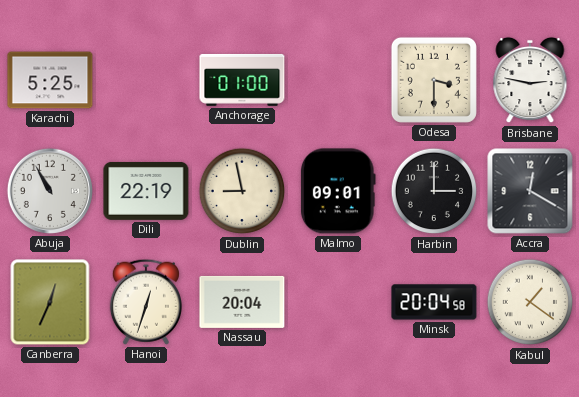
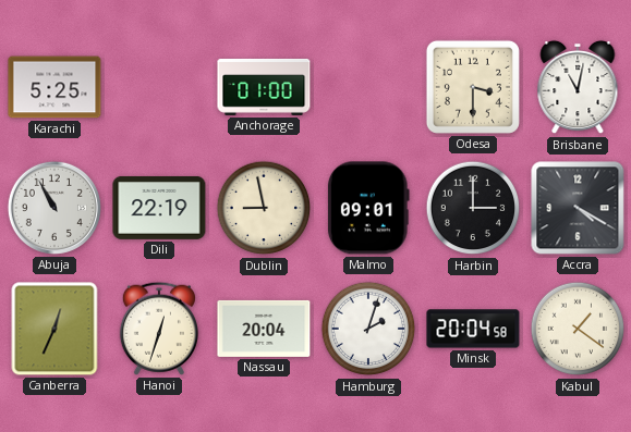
Brisbane: 2:47 -> 11:02
Accra: 12:20 -> 4:20
Hamburg: none -> 2:03
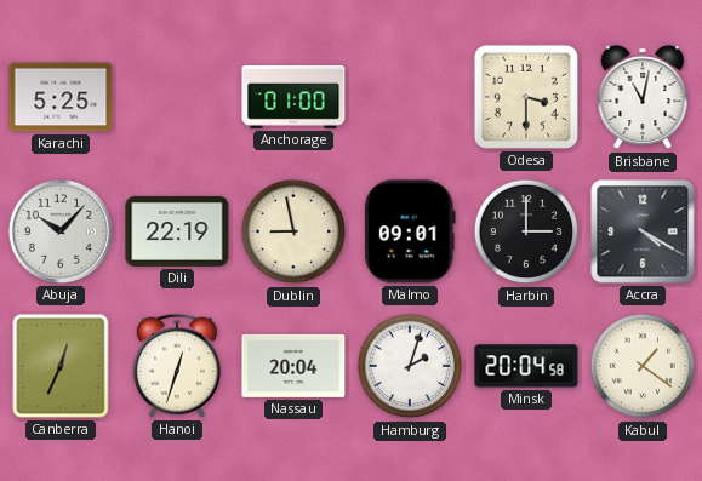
Abuja: 10:55 -> 10:07
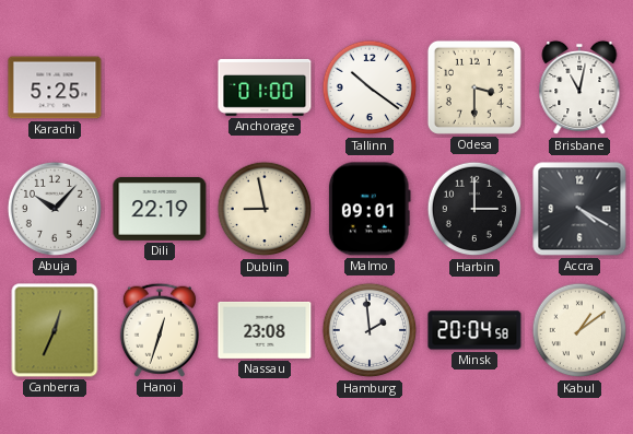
Tallinn: none -> 10:21
Nassau: 20:04 -> 23:08
Hamburg: 2:03 -> 1:59
Kabul: 1:21 -> 1:09
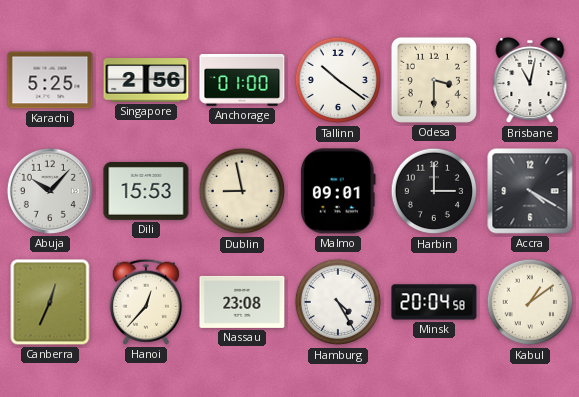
Singapore: none -> 2:56
Dili: 22:19 -> 15:53
Hanoi: 12:33 -> 12:37
Hamburg: 1:59 -> 4:25
